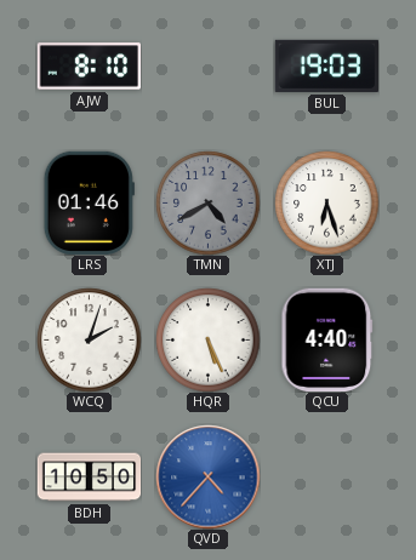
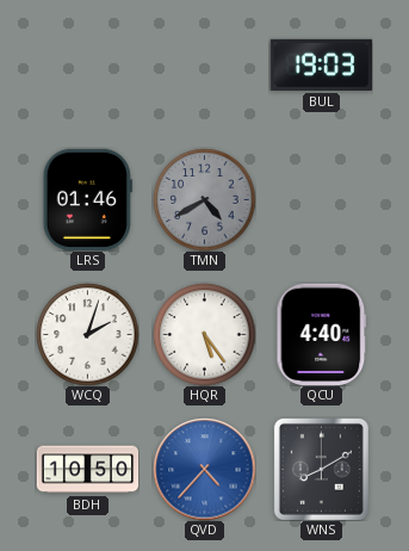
AJW: 8:10 -> none
XTJ: 6:27 -> none
HQR: 5:26 -> 5:24
WNS: none -> 8:10
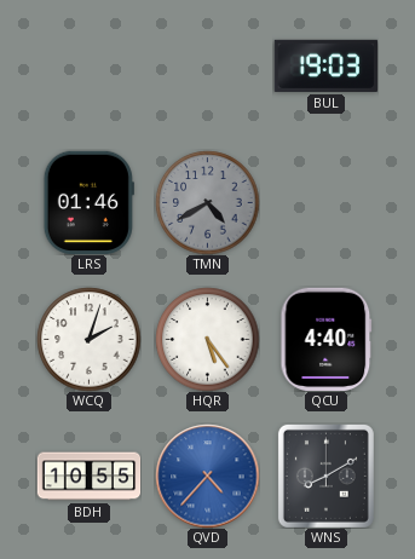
BDH: 10:50 -> 10:55
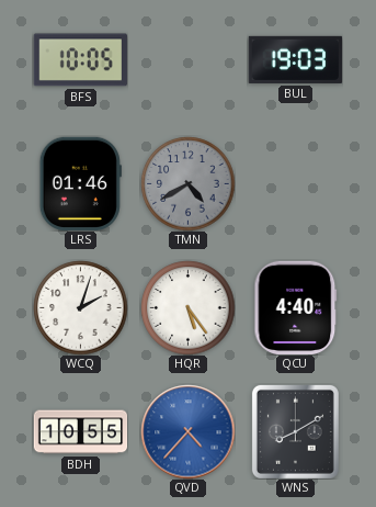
BFS: none -> 10:05
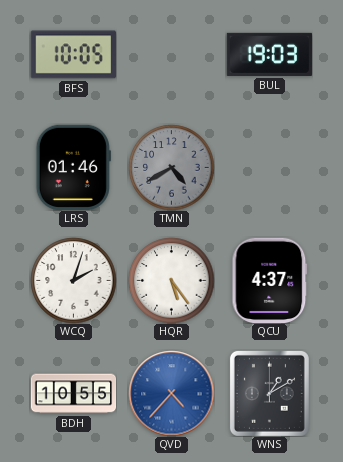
QCU: 4:40 -> 4:37
WNS: 8:10 -> 1:10
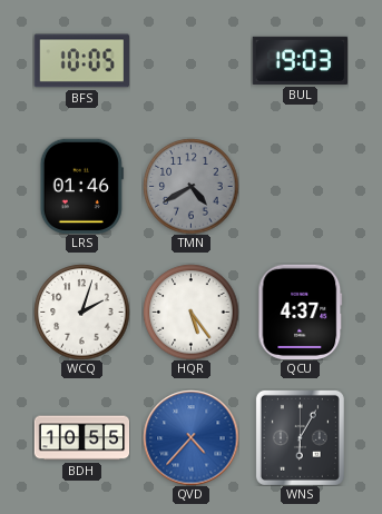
WNS: 1:10 -> 6:05
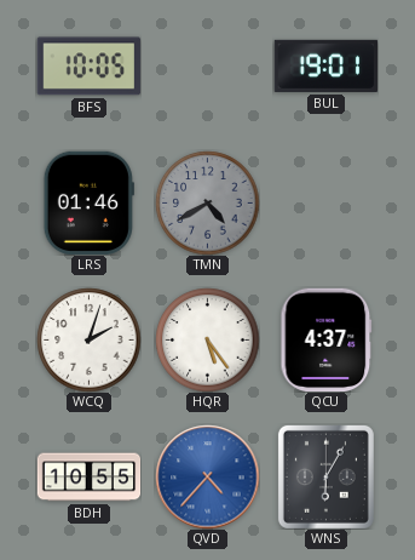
BUL: 19:03 -> 19:01
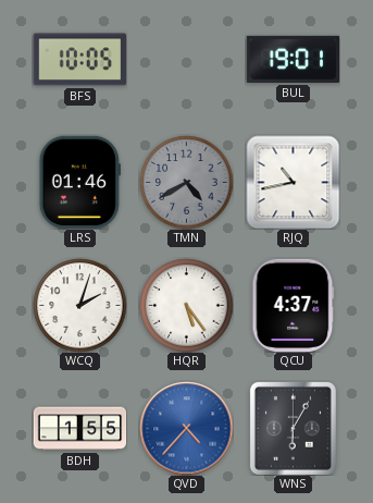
RJQ: none -> 10:43
BDH: 10:55 -> 1:55
